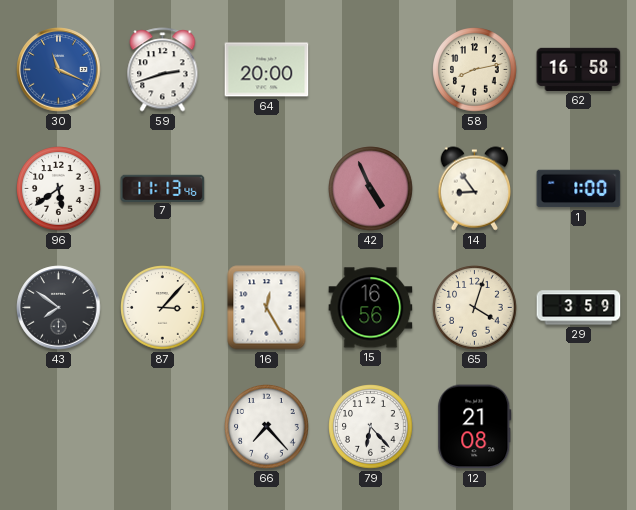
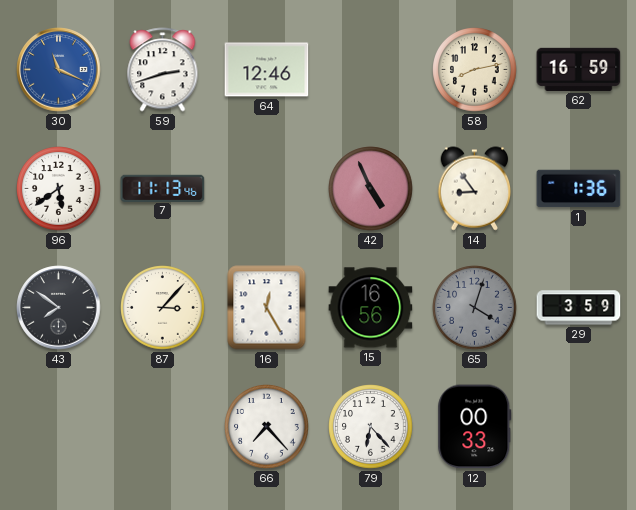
64: 20:00 -> 12:46
62: 16:58 -> 16:59
1: 1:00 -> 1:36
65 dial: cream -> grey
12: 21:08 -> 00:33
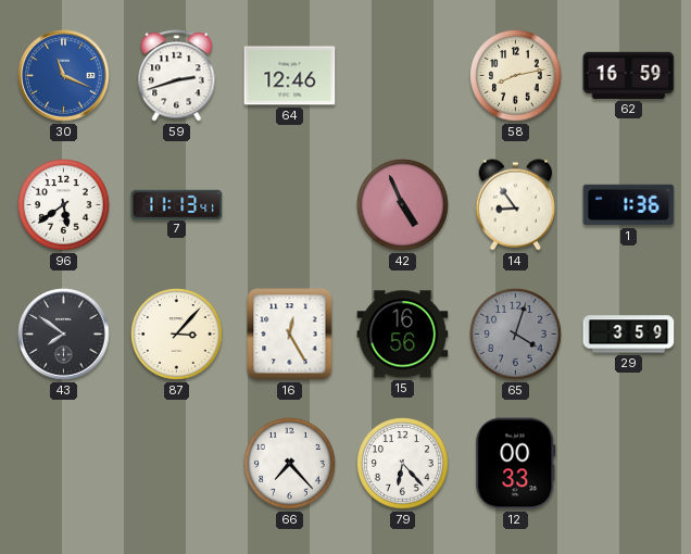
7: 11:13:46 -> 11:13:41
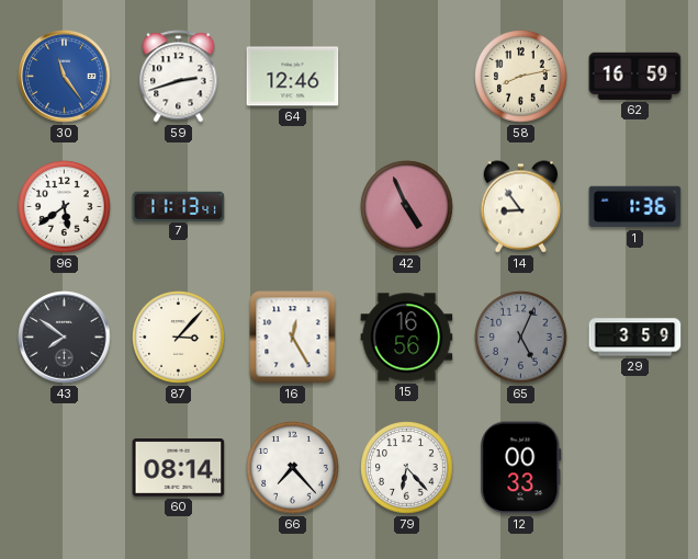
30: 11:19 -> 11:24
65: 4:03 -> 5:04
60: none -> 08:14
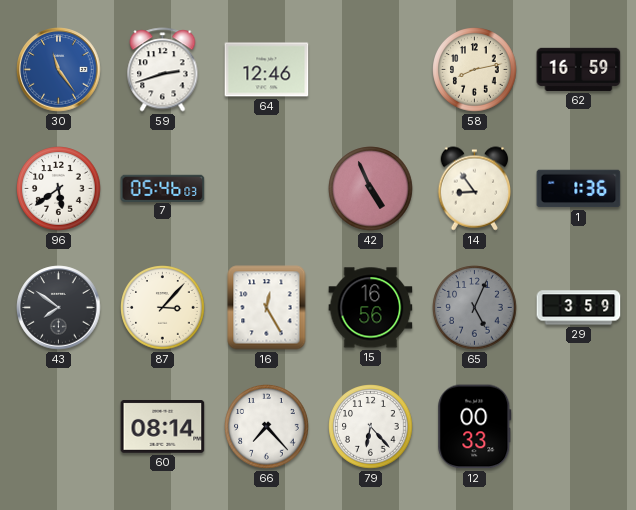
7: 11:13 -> 05:46
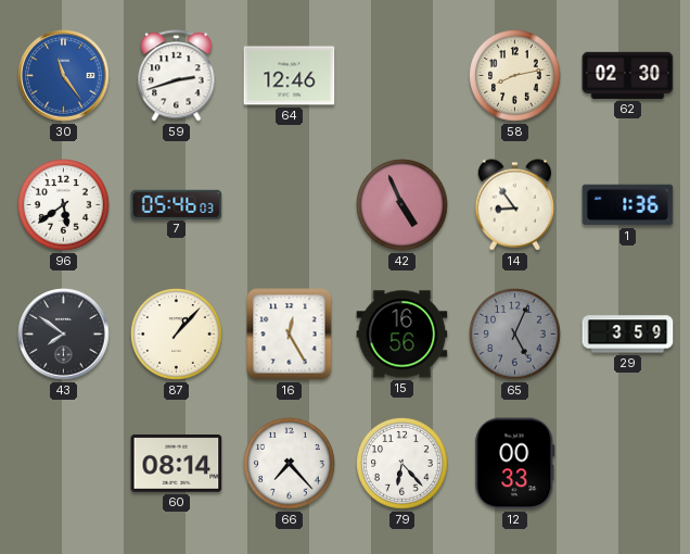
62: 16:59 -> 02:30
87: 3:07 -> 1:07
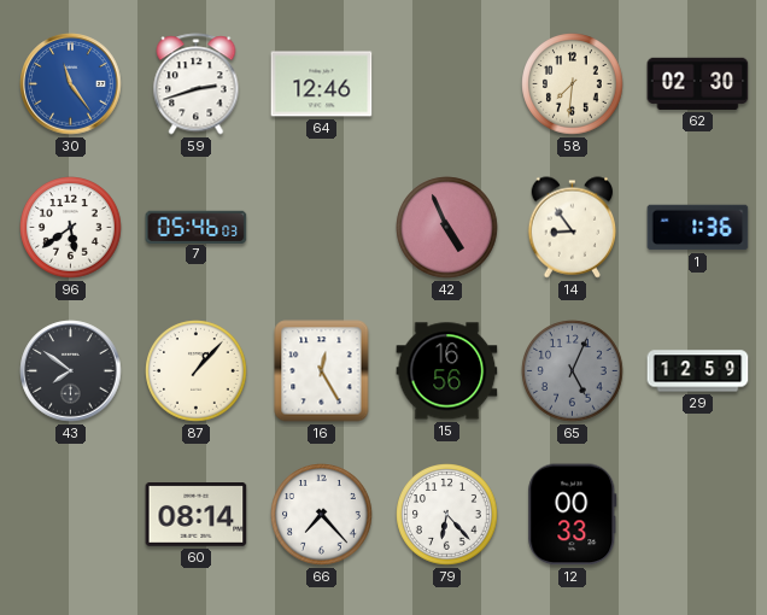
58: 8:13 -> 7:31
29: 3:59 -> 12:59
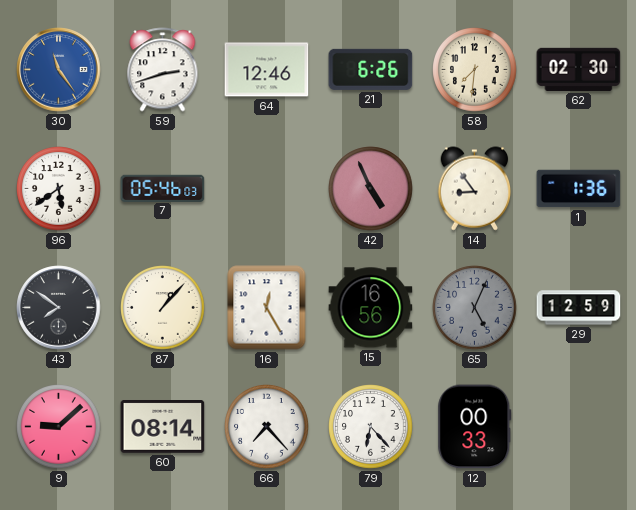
21: none -> 6:26
9: none -> 9:08
